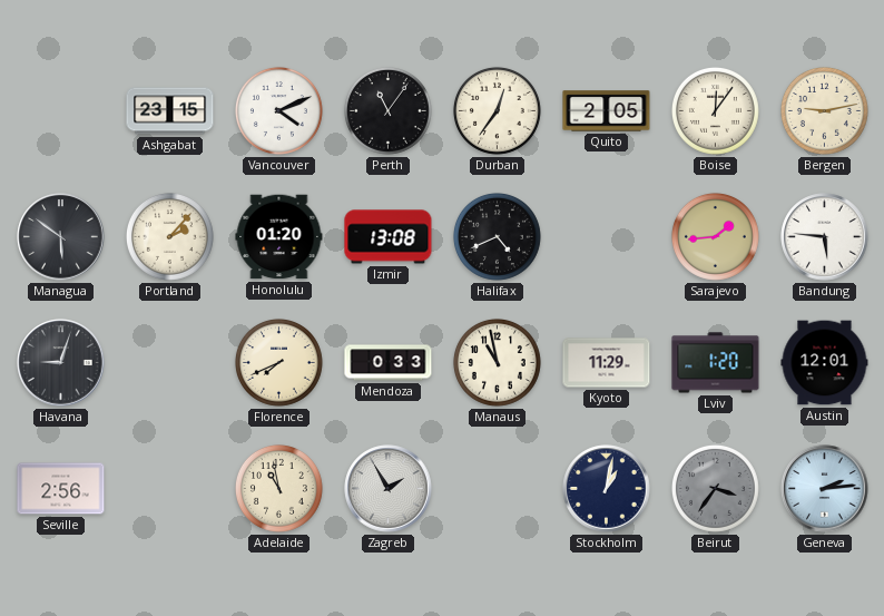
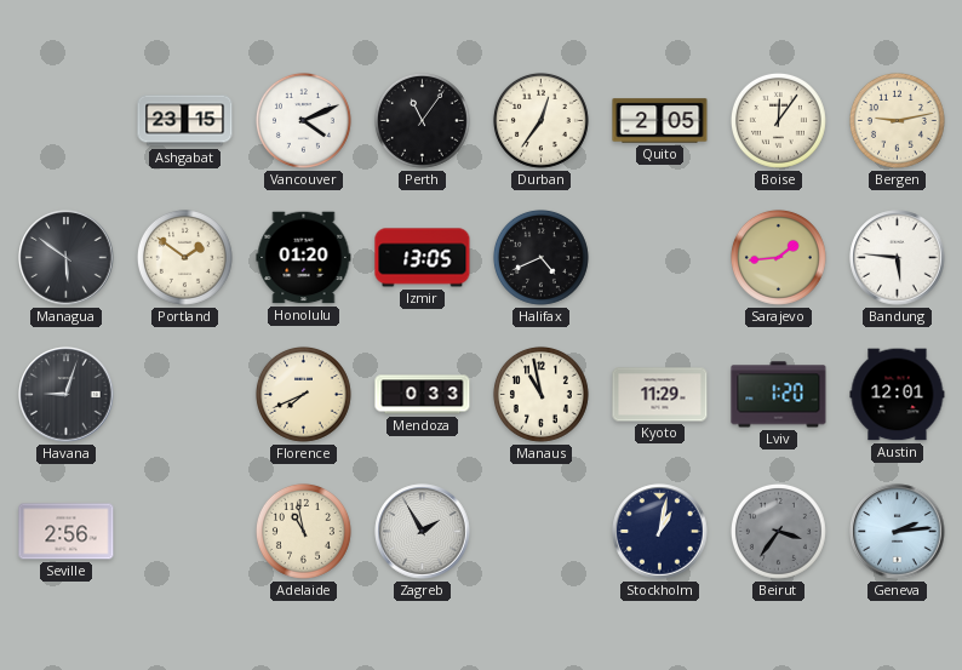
Portland: 2:07 -> 1:51
Izmir: 13:08 -> 13:05
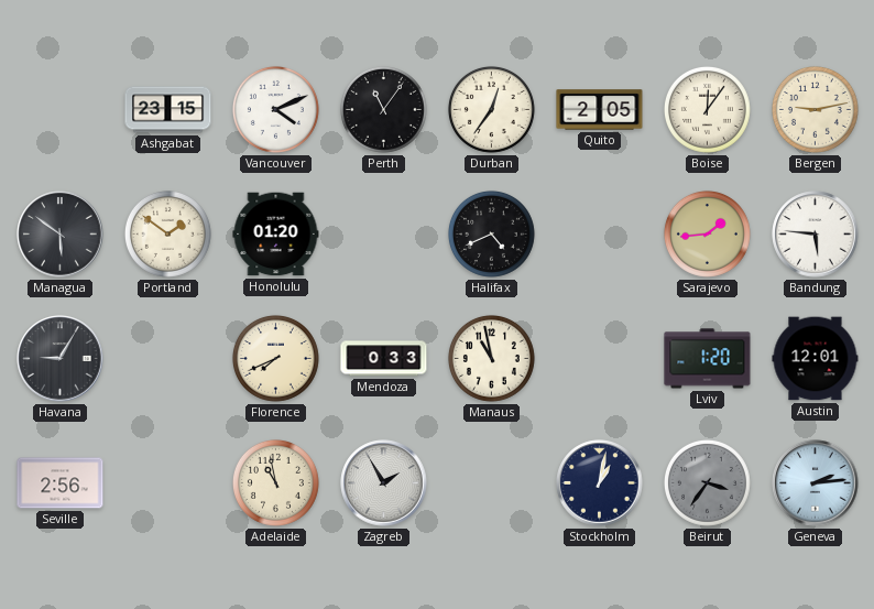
Izmir: 13:05 -> none
Havana: 9:03 -> 9:05
Kyoto: 11:29 -> none
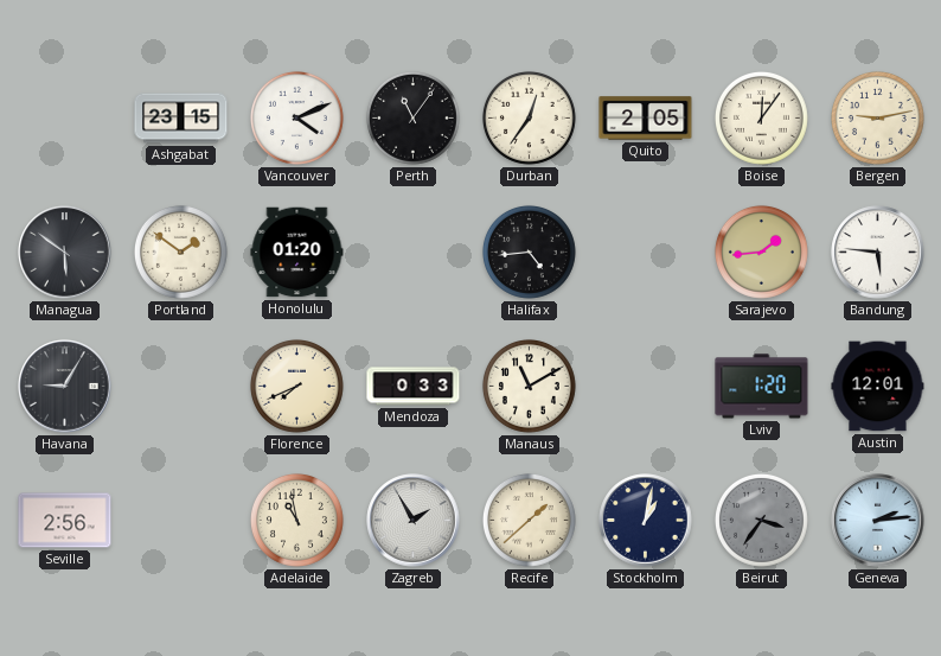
Halifax: 4:41 -> 4:44
Manaus: 10:58 -> 11:10
Recife: none -> 1:38
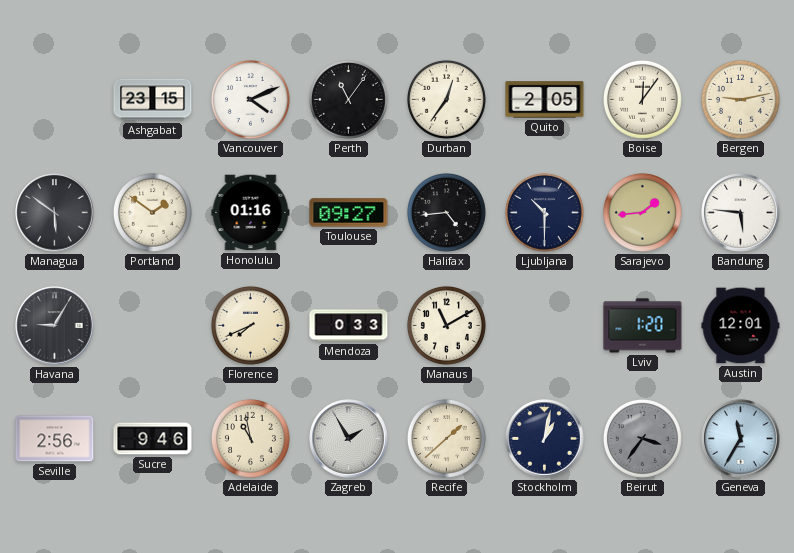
Honolulu: 01:20 -> 01:16
Toulouse: none -> 09:27
Ljubljana: none -> 10:30
Sucre: none -> 9:46
Geneva: 2:14 -> 11:35
